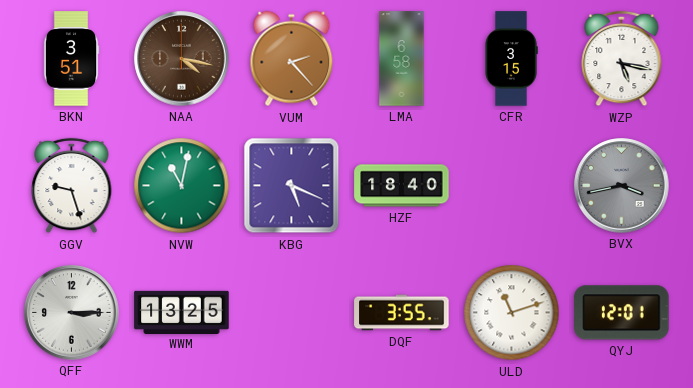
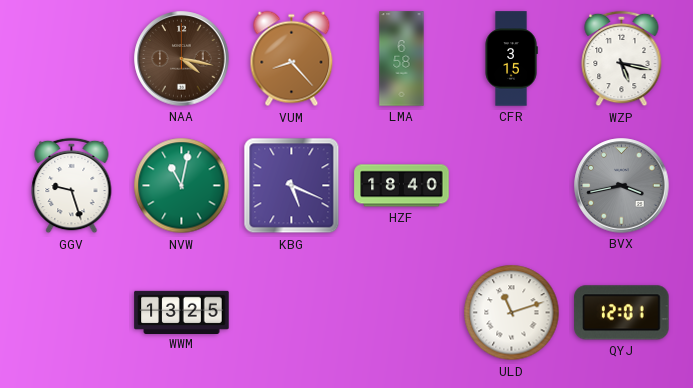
BKN: 3:51 -> none
VUM: 2:23 -> 8:23
QFF: 3:15 -> none
DQF: 3:55 -> none
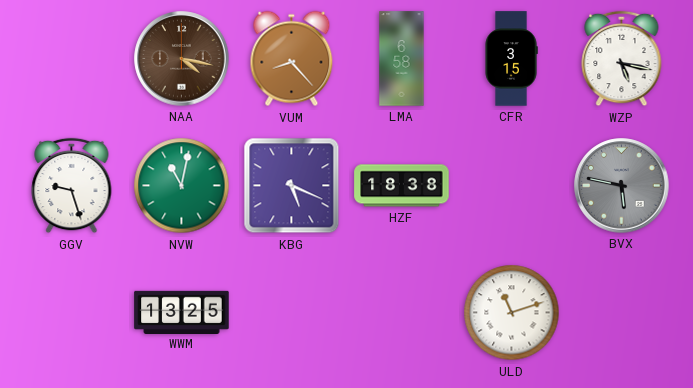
HZF: 18:40 -> 18:38
BVX: 3:43 -> 5:47
QYJ: 12:01 -> none
